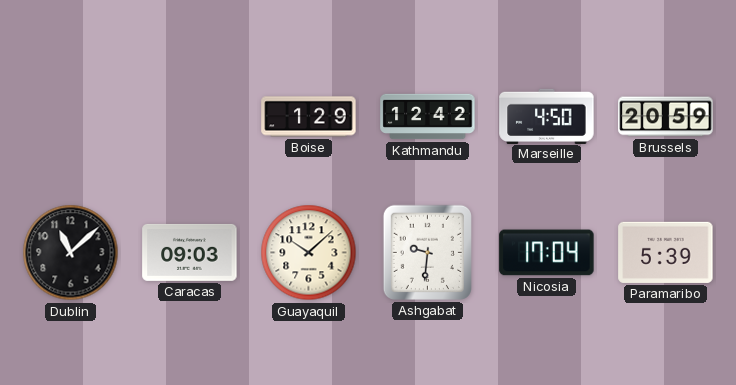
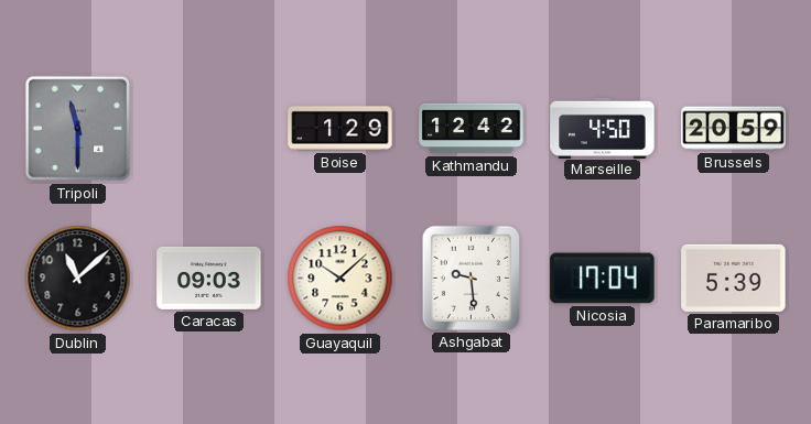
Tripoli: none -> 11:30
Ashgabat: 9:31 -> 9:29
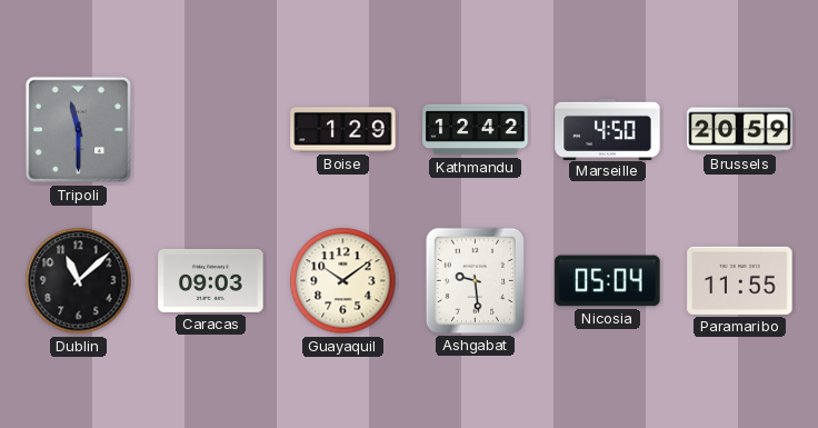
Guayaquil: 10:08 -> 10:09
Nicosia: 17:04 -> 05:04
Paramaribo: 5:39 -> 11:55
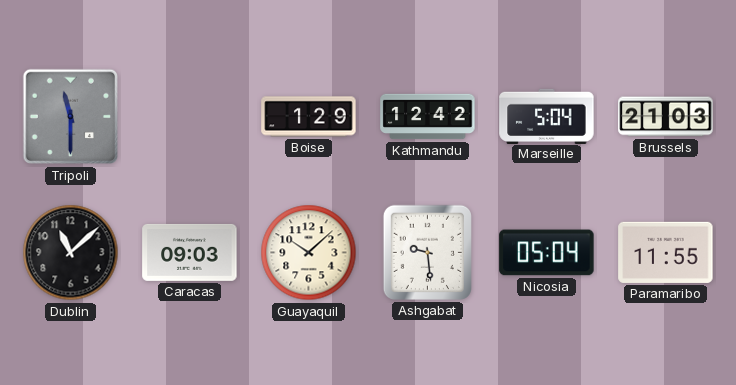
Marseille: 4:50 -> 5:04
Brussels: 20:59 -> 21:03
Guayaquil: 10:09 -> 10:08
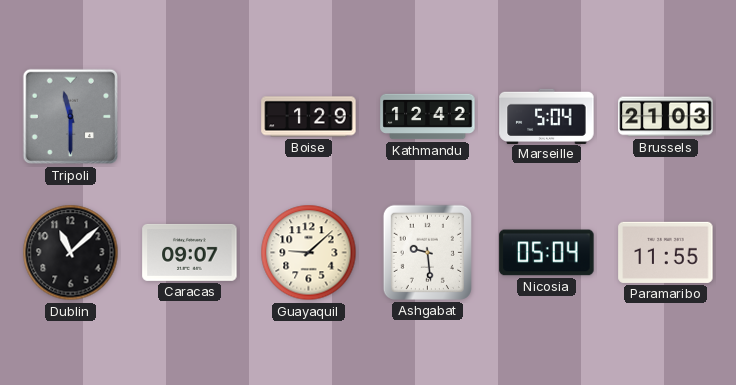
Caracas: 09:03 -> 09:07
Guayaquil: 10:08 -> 9:08
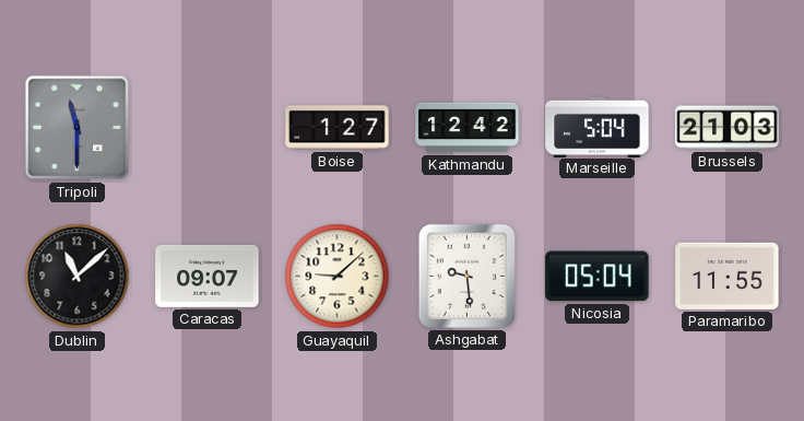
Boise: 1:29 -> 1:27
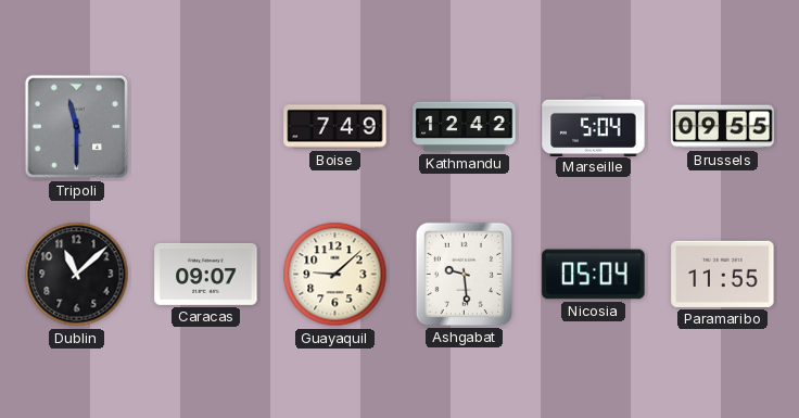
Boise: 1:27 -> 7:49
Brussels: 21:03 -> 09:55
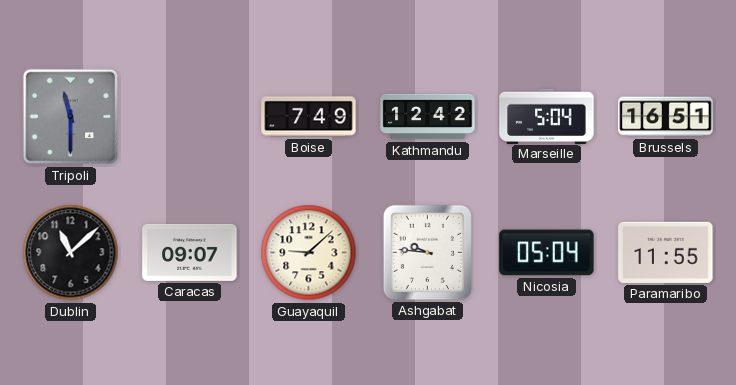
Brussels: 09:55 -> 16:51
Ashgabat: 9:29 -> 9:46
